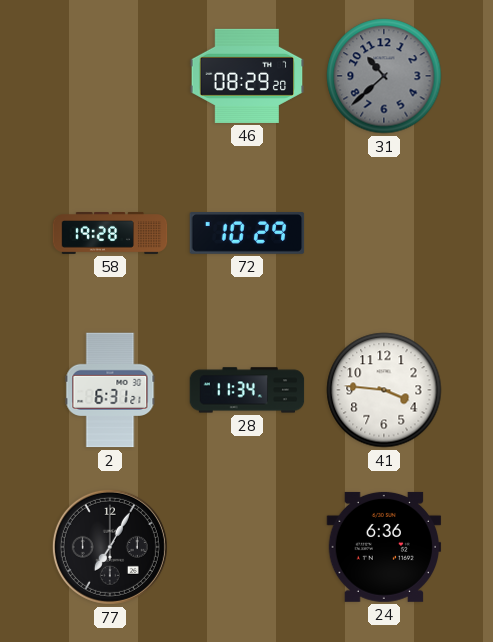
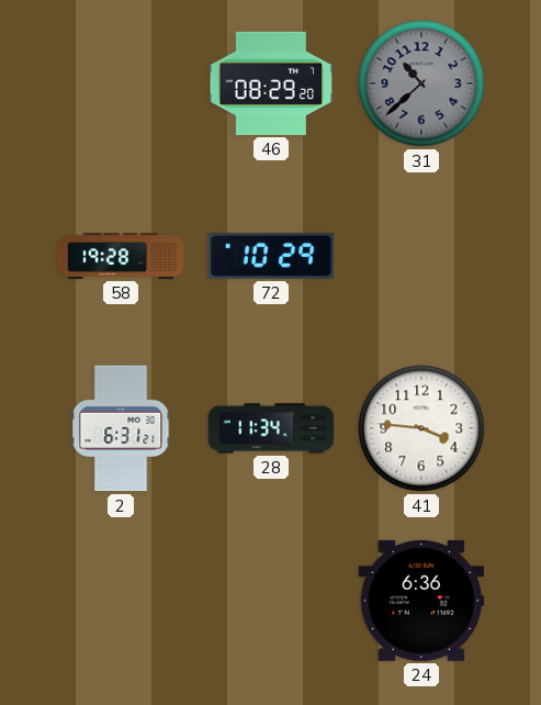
77: 7:05 -> none
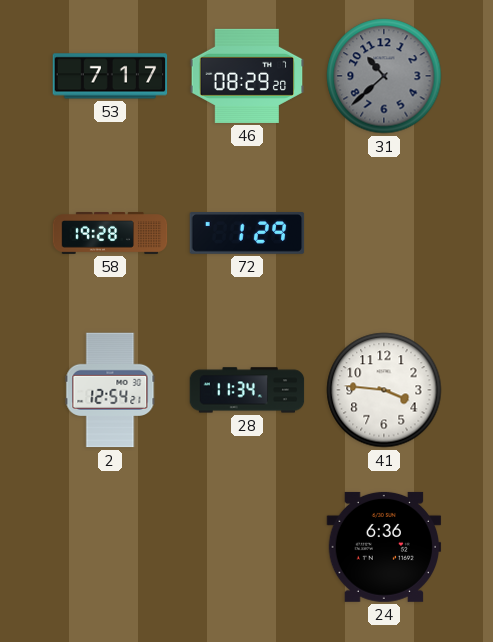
53: none -> 7:17
72: 10:29 -> 1:29
2: 6:31 -> 12:54
